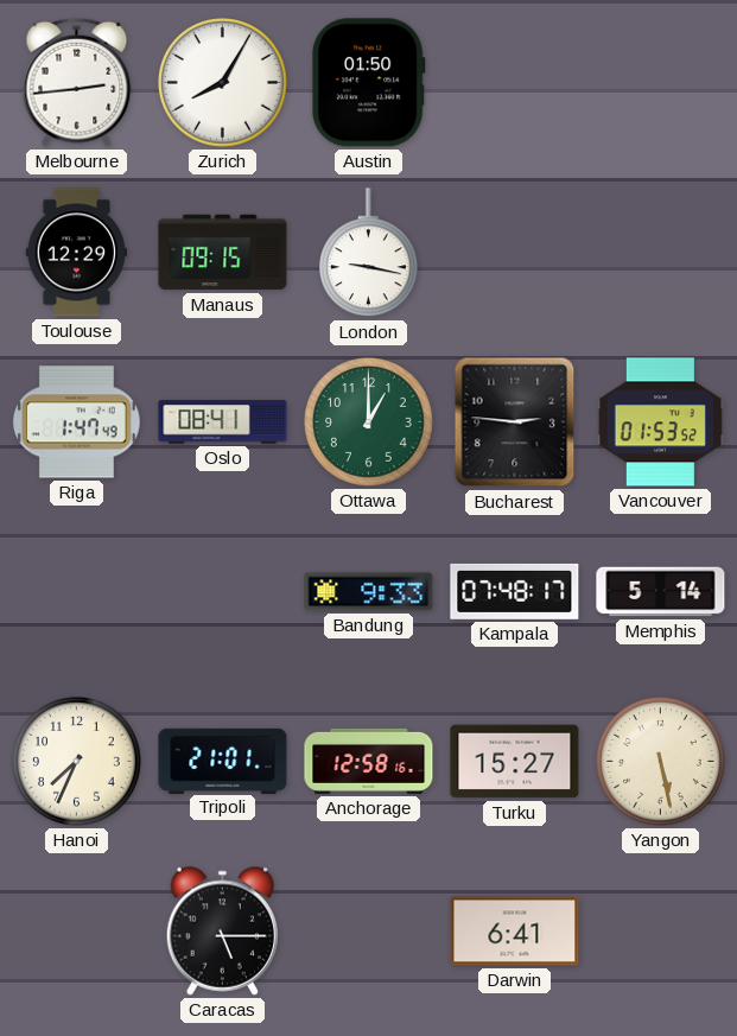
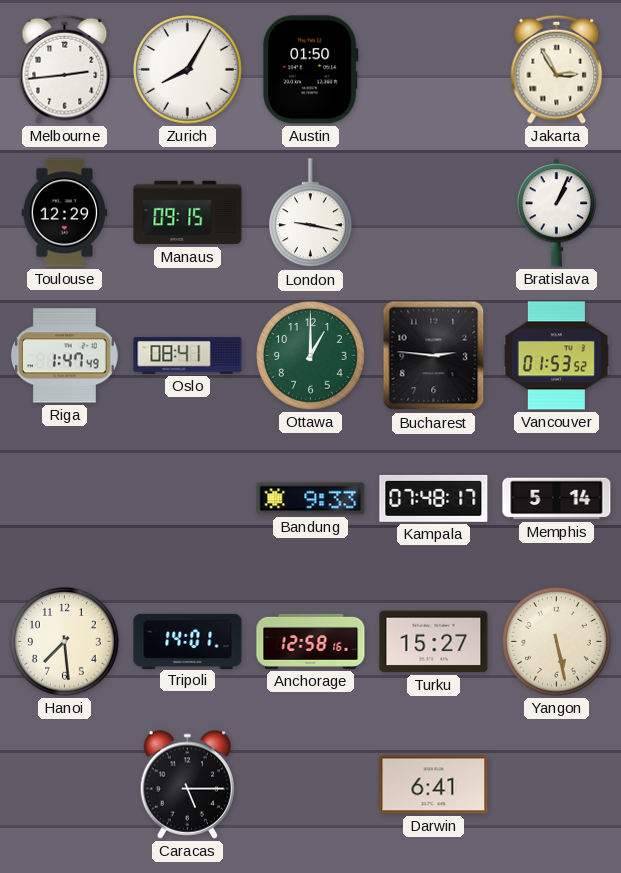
Jakarta: none -> 2:55
Bratislava: none -> 1:04
Hanoi: 7:34 -> 7:29
Tripoli: 21:01 -> 14:01
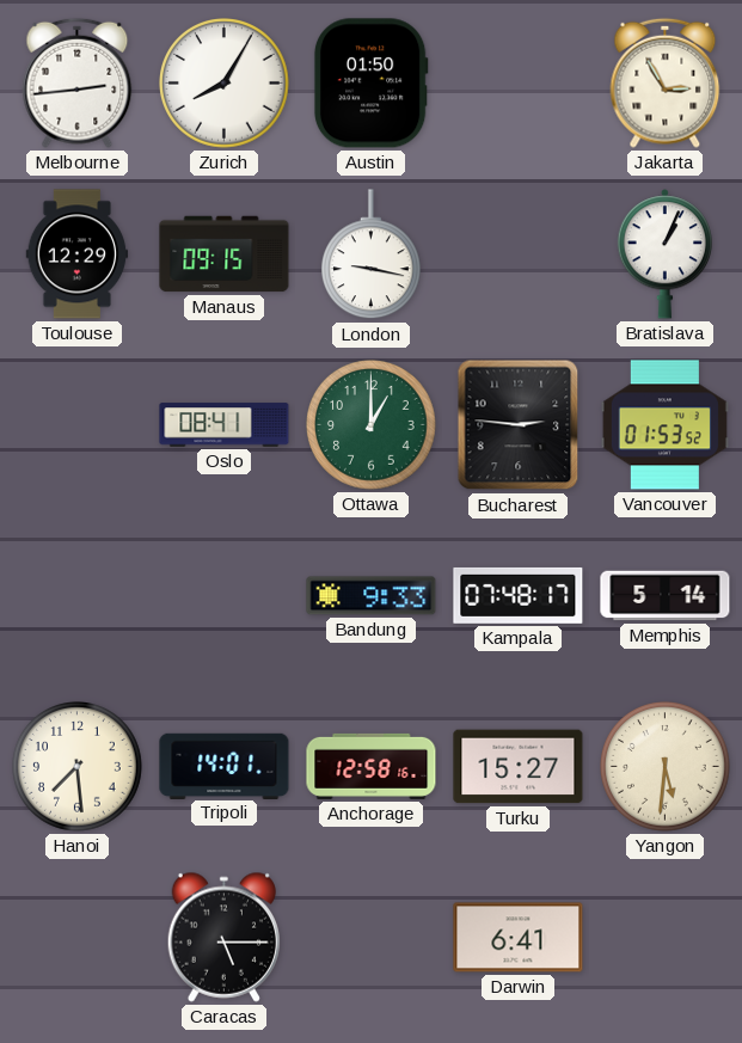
Riga: 1:47 -> none
Yangon: 5:28 -> 5:31
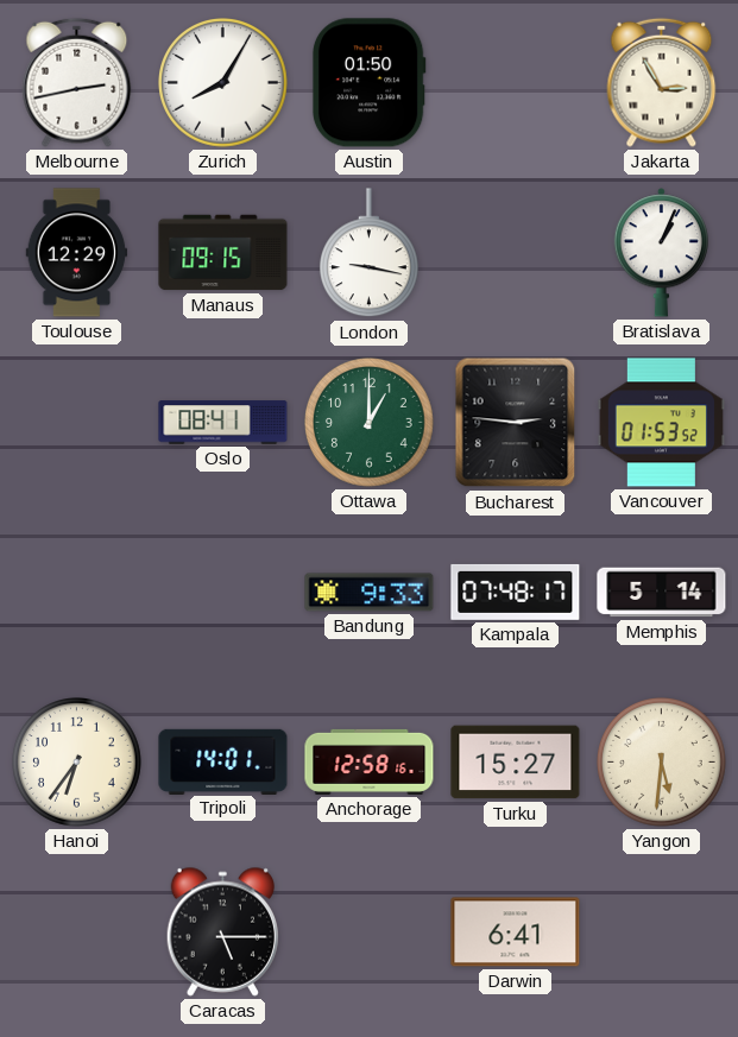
Melbourne: 2:44 -> 2:43
Hanoi: 7:29 -> 6:36
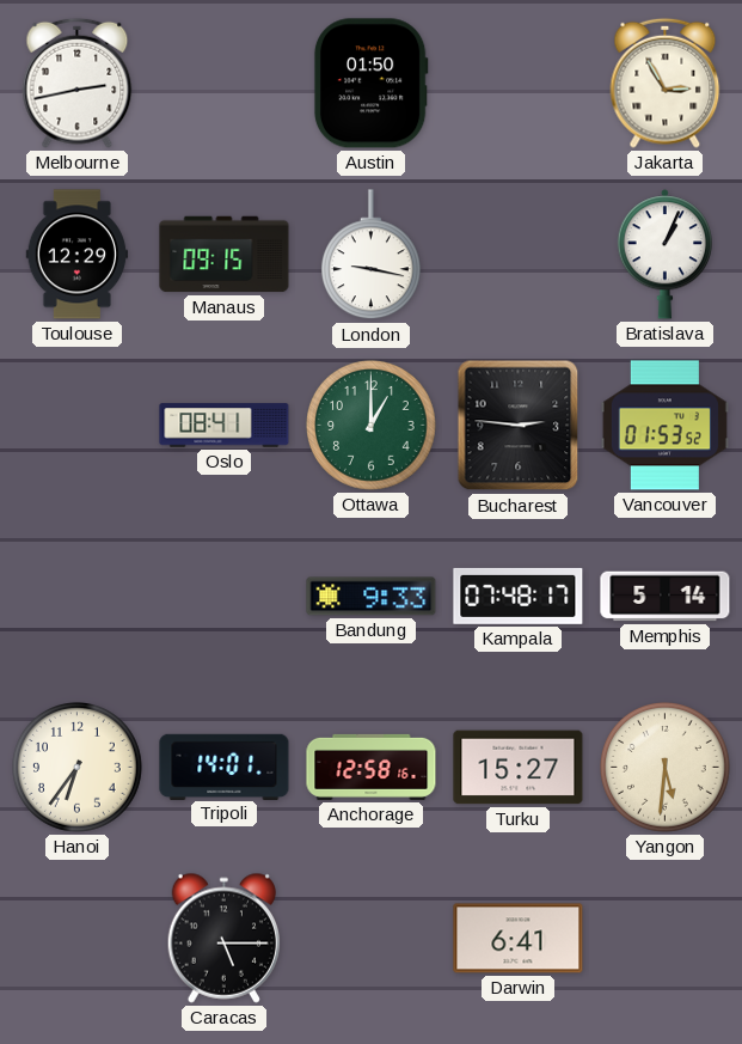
Zurich: 8:05 -> none
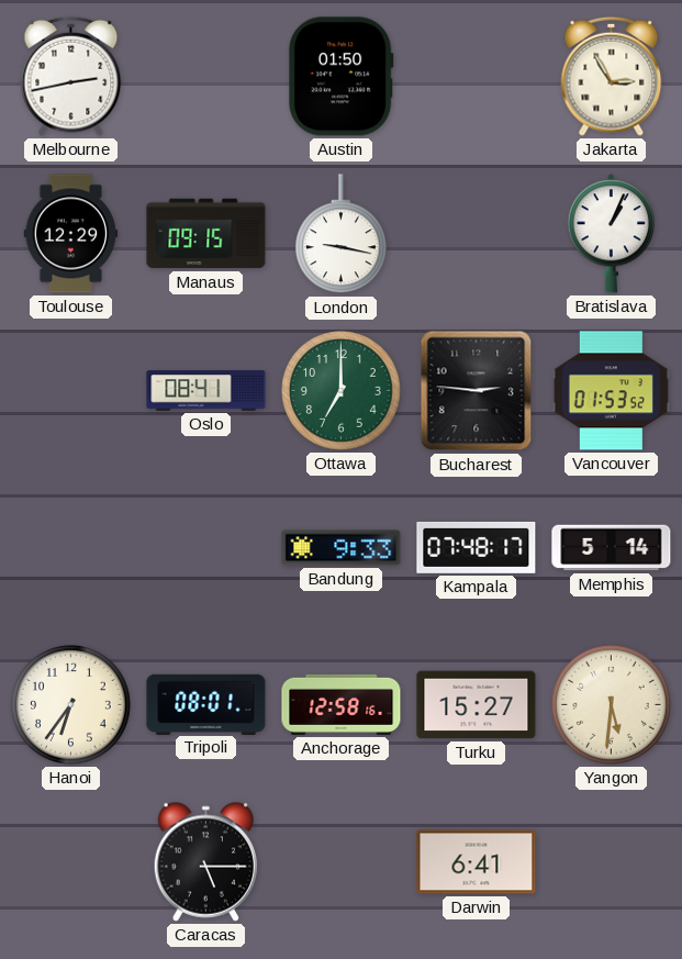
Ottawa: 1:00 -> 7:00
Tripoli: 14:01 -> 08:01
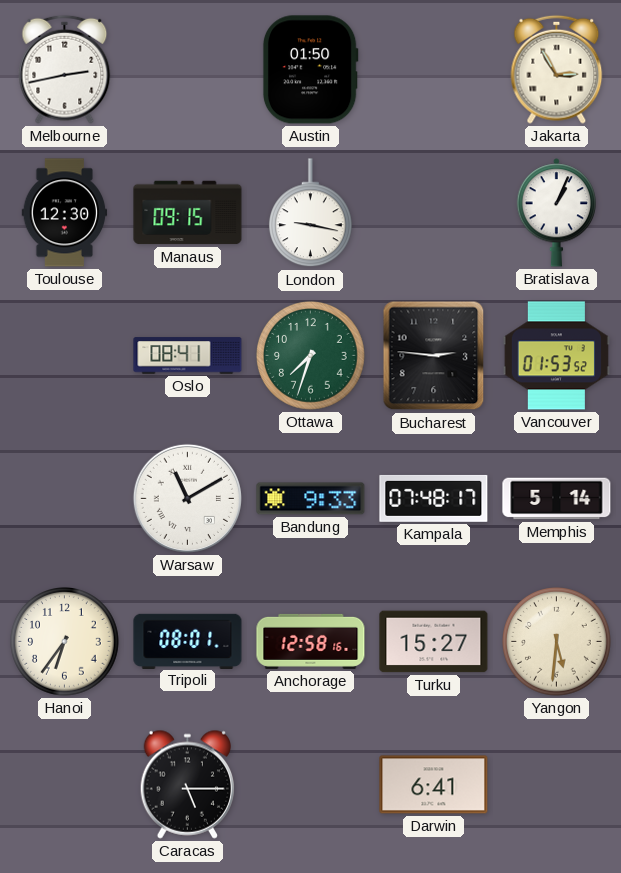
Toulouse: 12:29 -> 12:30
Ottawa: 7:00 -> 7:33
Warsaw: none -> 11:10
